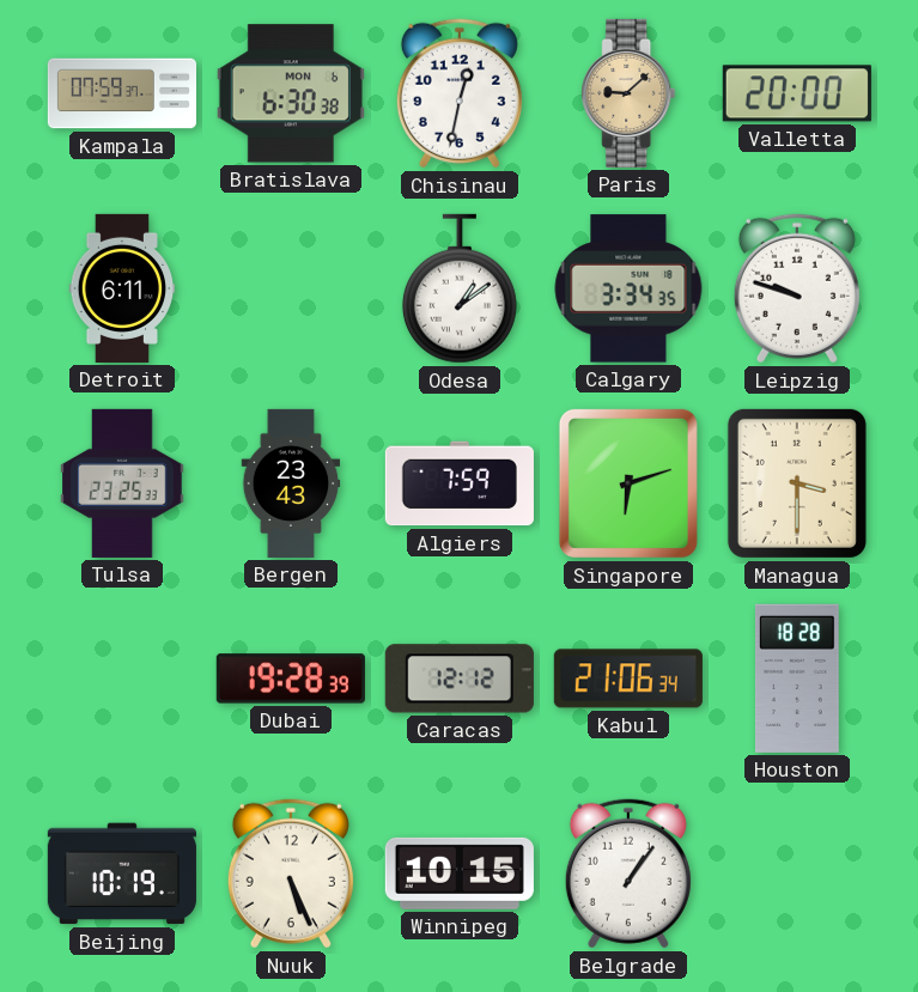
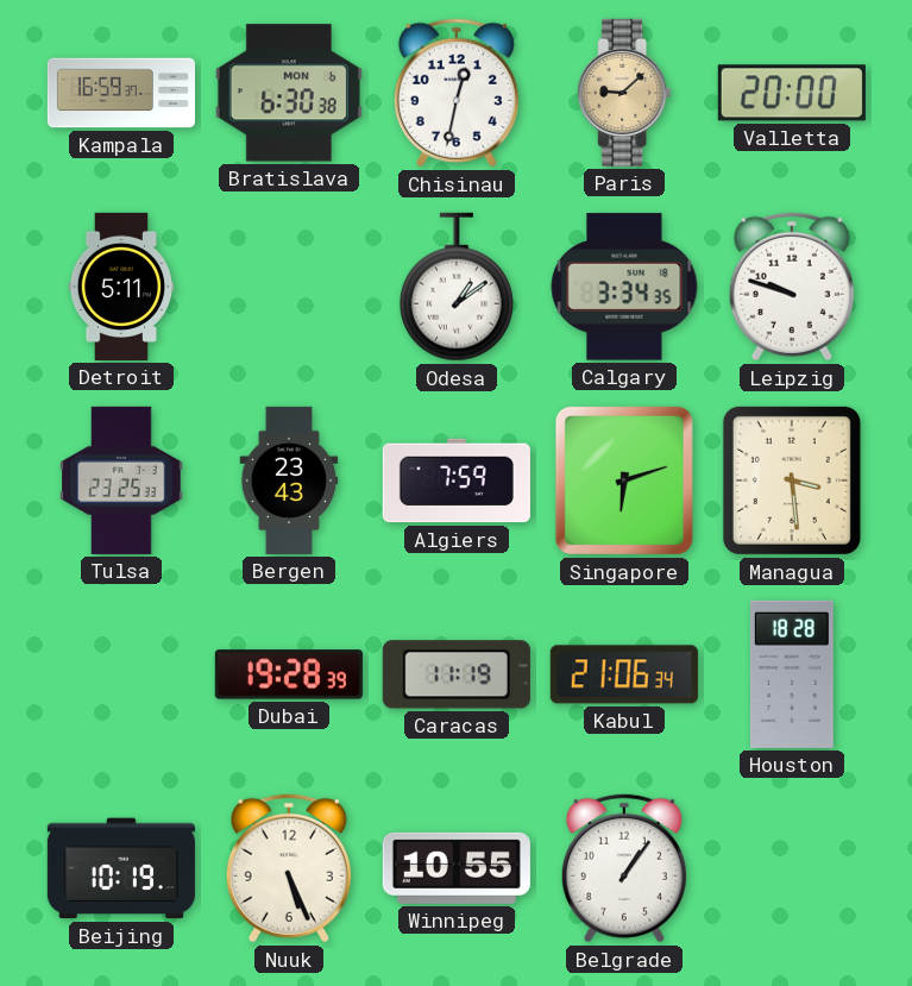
Kampala: 07:59 -> 16:59
Detroit: 6:11 -> 5:11
Managua: 3:30 -> 3:29
Caracas: 12:12 -> 11:19
Winnipeg: 10:15 -> 10:55
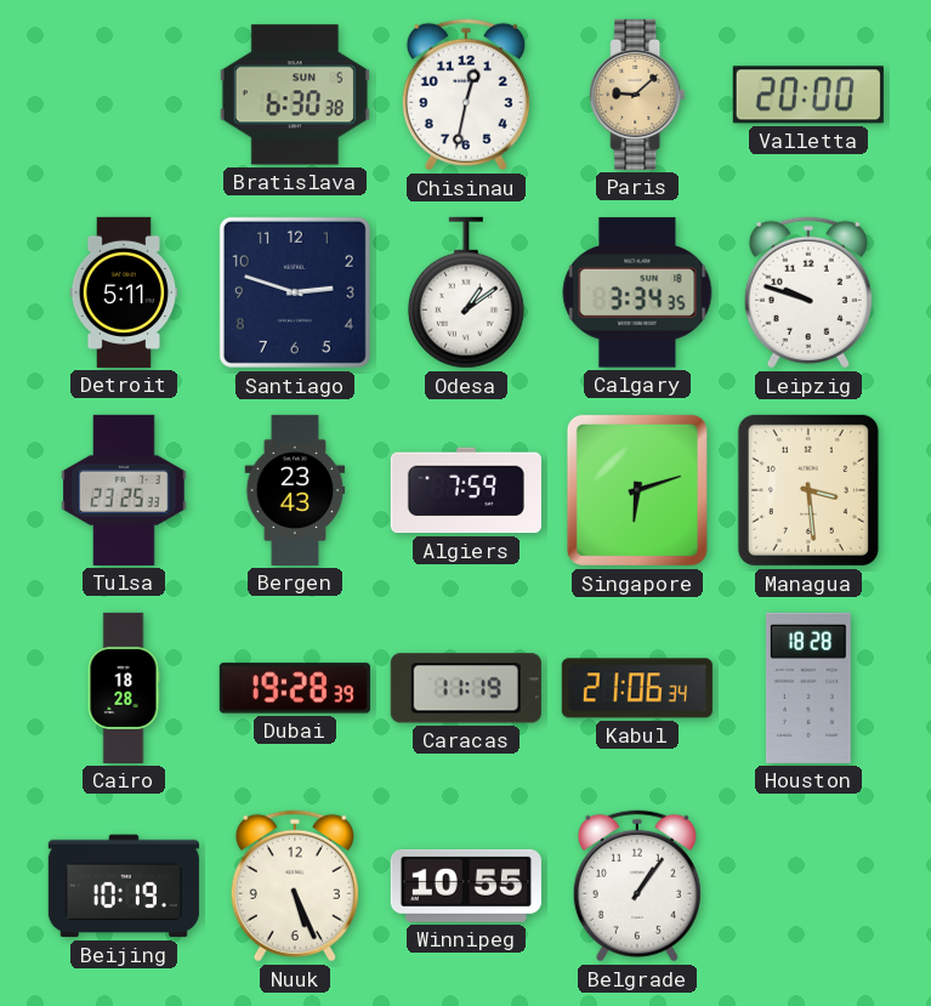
Kampala: 16:59 -> none
Bratislava date: MON 6 -> SUN 5
Santiago: none -> 2:48
Cairo: none -> 18:28
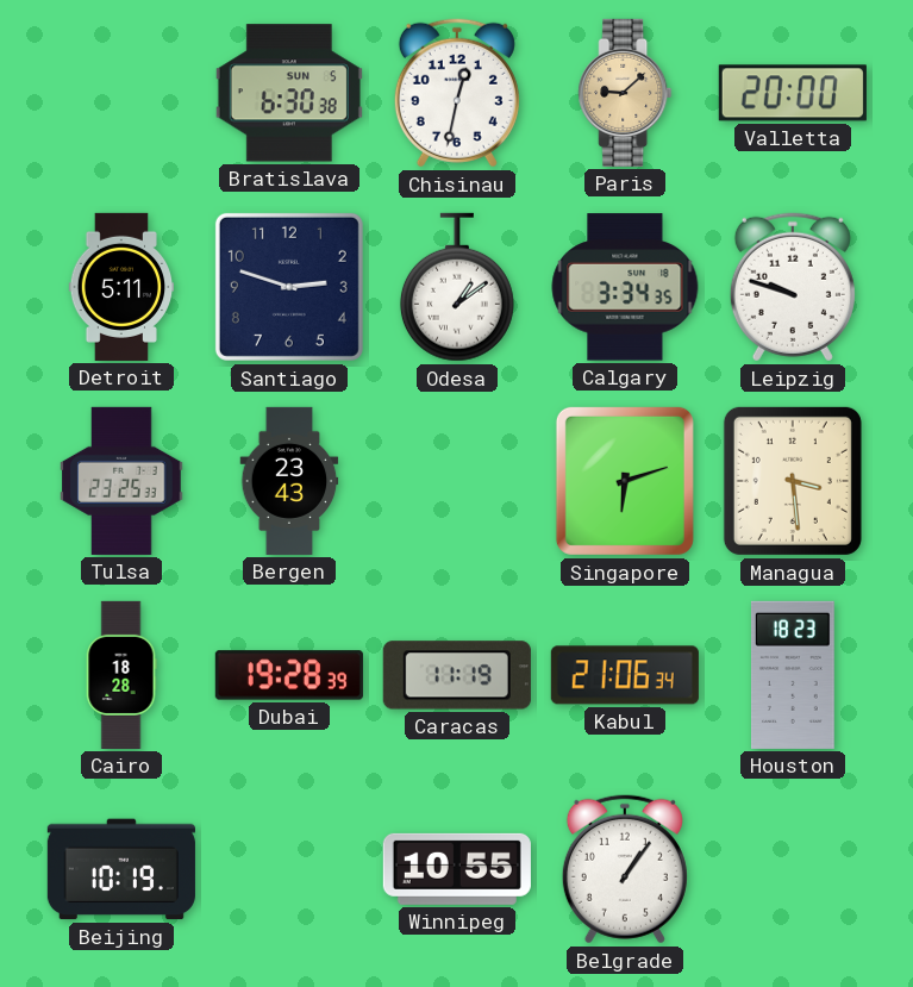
Algiers: 7:59 -> none
Houston: 18:28 -> 18:23
Nuuk: 5:26 -> none
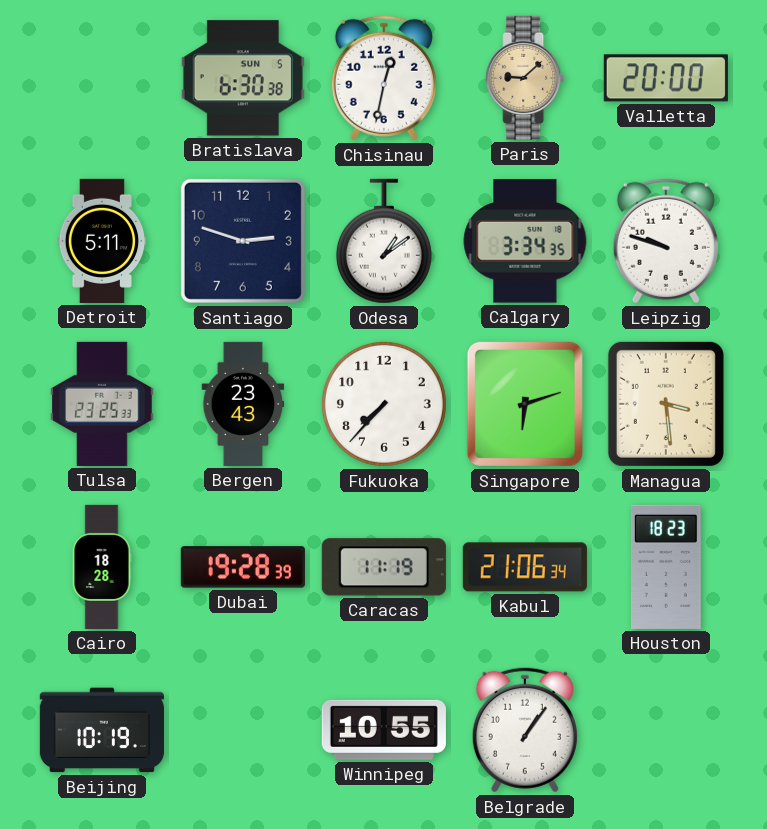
Fukuoka: none -> 7:37
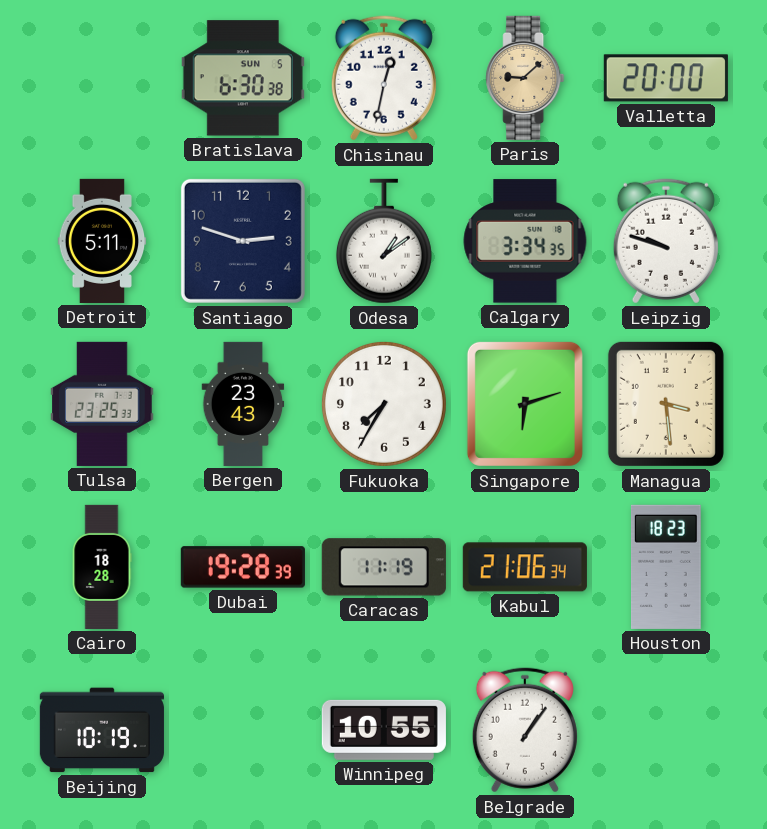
Fukuoka: 7:37 -> 7:35
